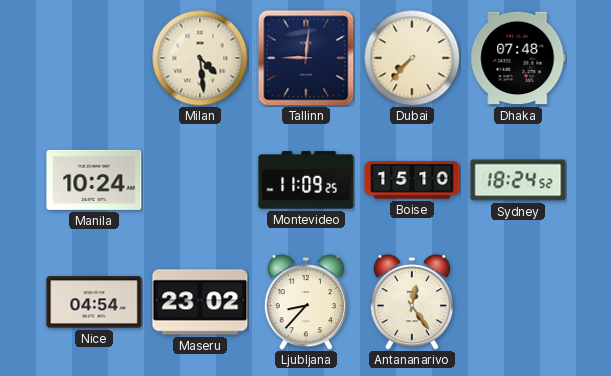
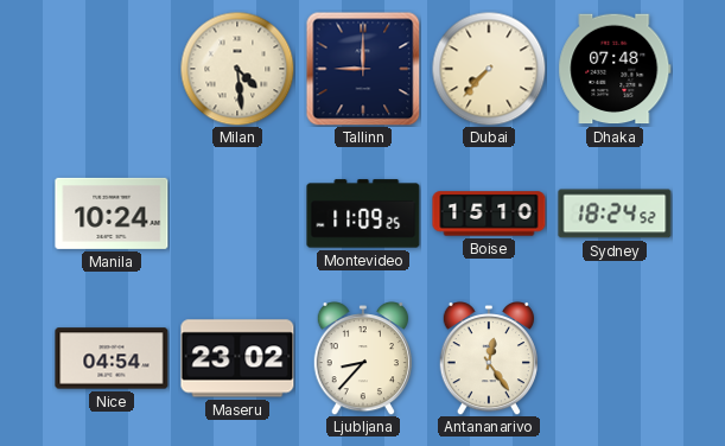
Tallinn: 9:01 -> 9:00
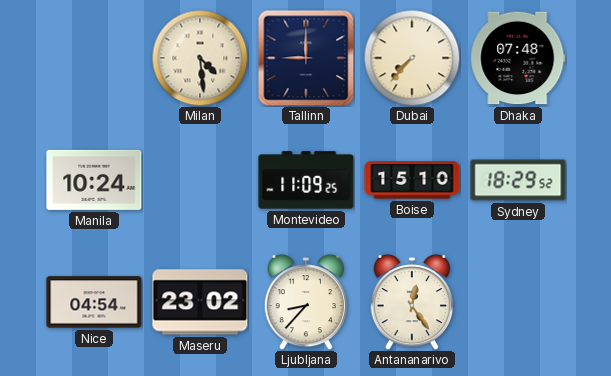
Sydney: 18:24 -> 18:29
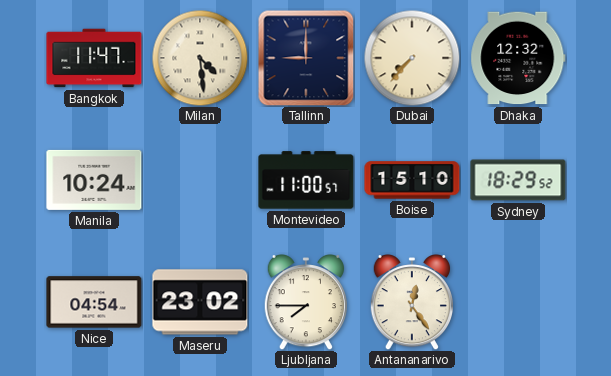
Bangkok: none -> 11:47
Dhaka: 07:48 -> 12:32
Montevideo: 11:09 -> 11:00
Ljubljana: 8:37 -> 7:45
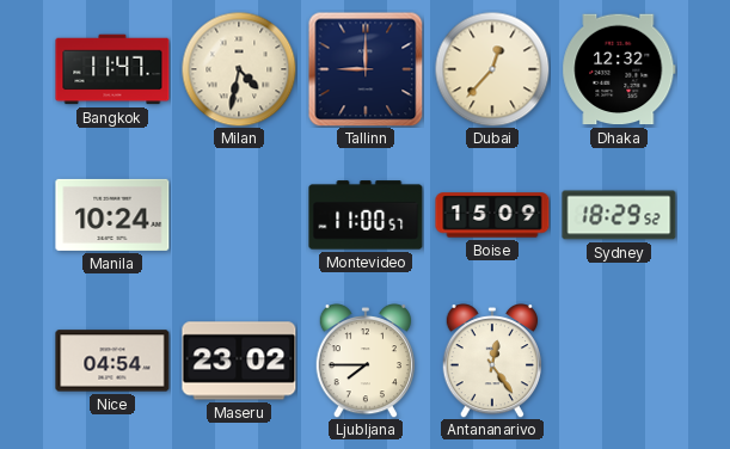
Milan: 4:29 -> 4:32
Dubai: 7:37 -> 12:37
Boise: 15:10 -> 15:09
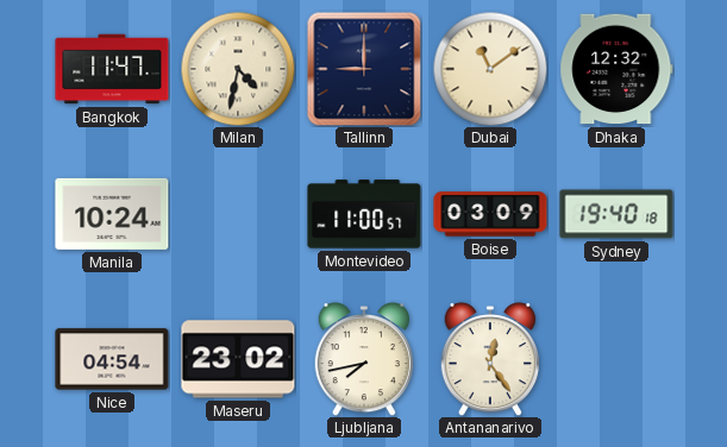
Dubai: 12:37 -> 11:09
Boise: 15:09 -> 03:09
Sydney: 18:29 -> 19:40
Ljubljana: 7:45 -> 7:43
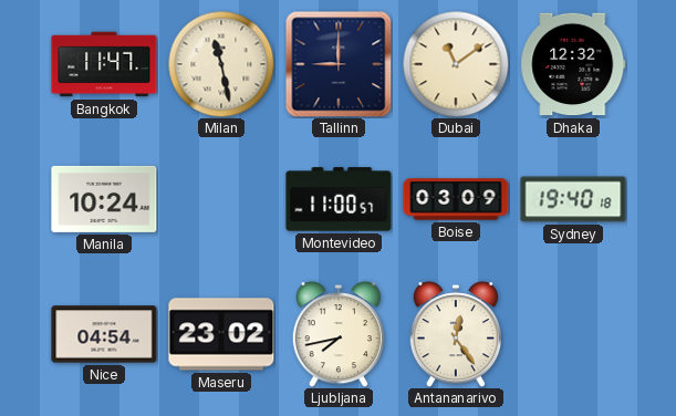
Milan: 4:32 -> 11:28
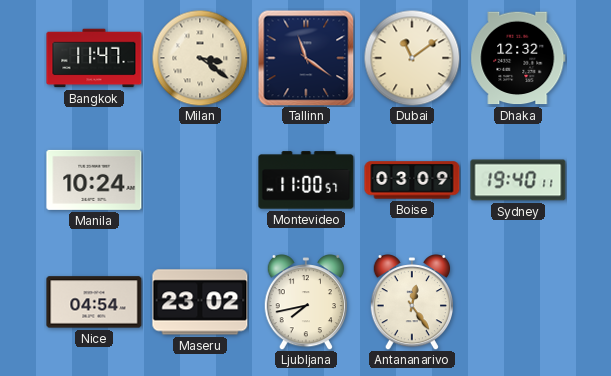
Milan: 11:28 -> 3:21
Tallinn: 9:00 -> 11:21
Sydney: 19:40:18 -> 19:40:11
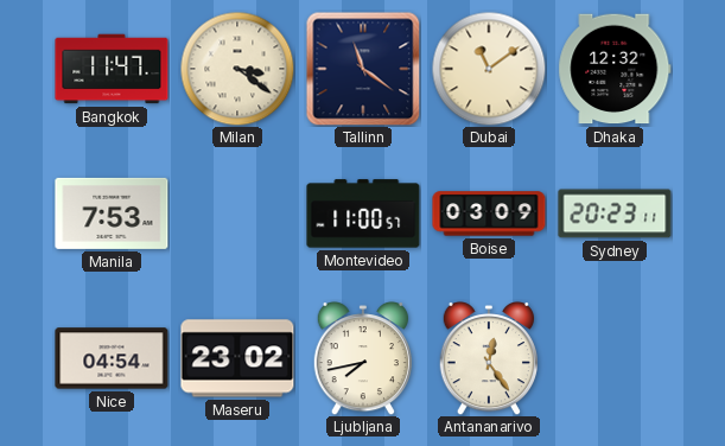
Manila: 10:24 -> 7:53
Sydney: 19:40 -> 20:23
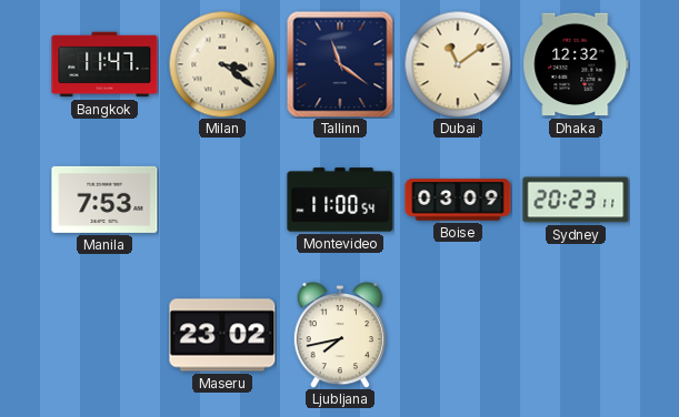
Montevideo: 11:00:57 -> 11:00:54
Nice: 04:54 -> none
Antananarivo: 12:24 -> none
